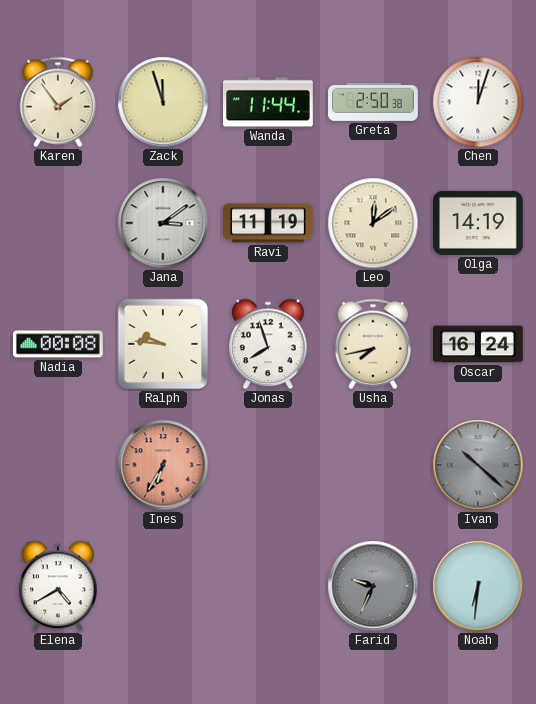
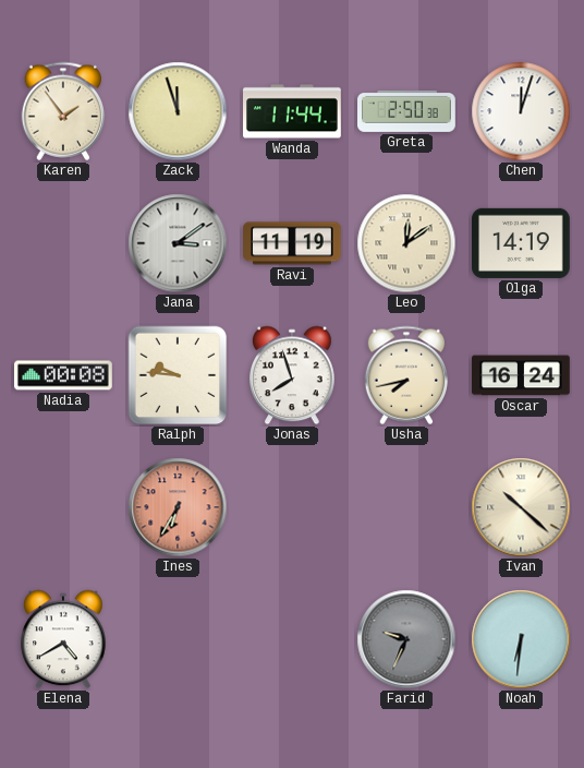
Ivan dial: grey -> cream
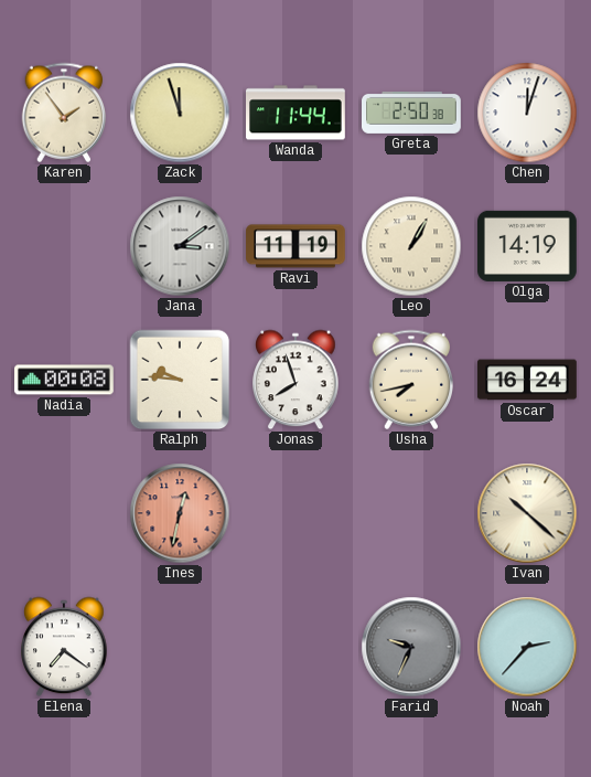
Leo: 12:09 -> 1:05
Ines: 6:35 -> 12:32
Elena: 4:40 -> 7:21
Noah: 6:31 -> 2:37
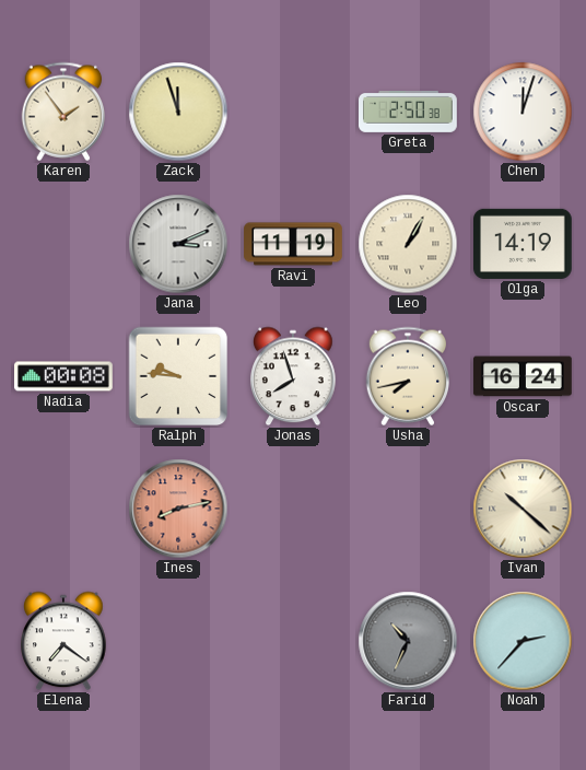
Wanda: 11:44 -> none
Jana: 3:09 -> 3:11
Ines: 12:32 -> 8:13
Farid: 9:34 -> 10:34
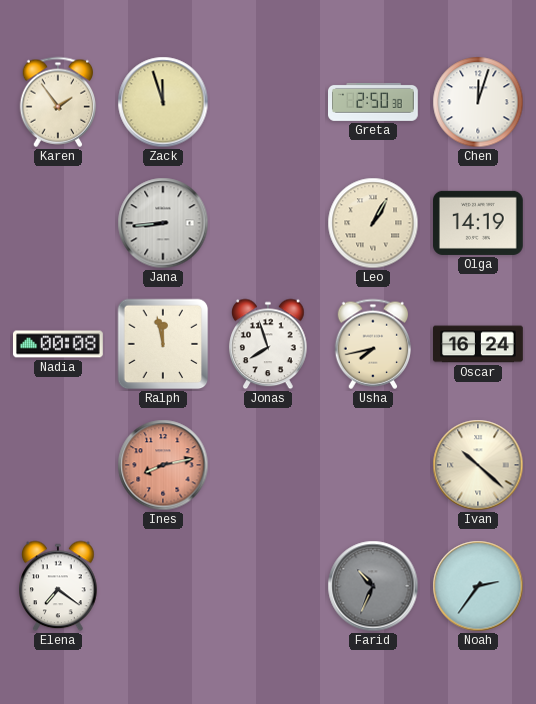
Jana: 3:11 -> 8:44
Ravi: 11:19 -> none
Ralph: 9:46 -> 11:58
Noah: 2:37 -> 2:36
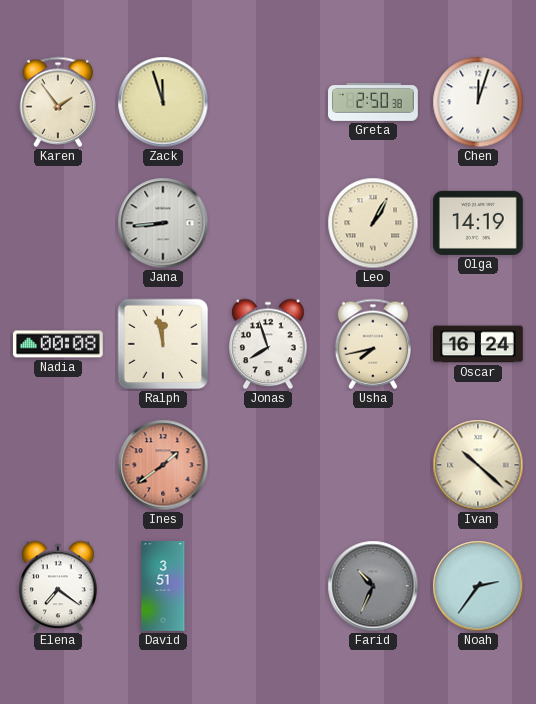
Ines: 8:13 -> 1:39
David: none -> 3:51
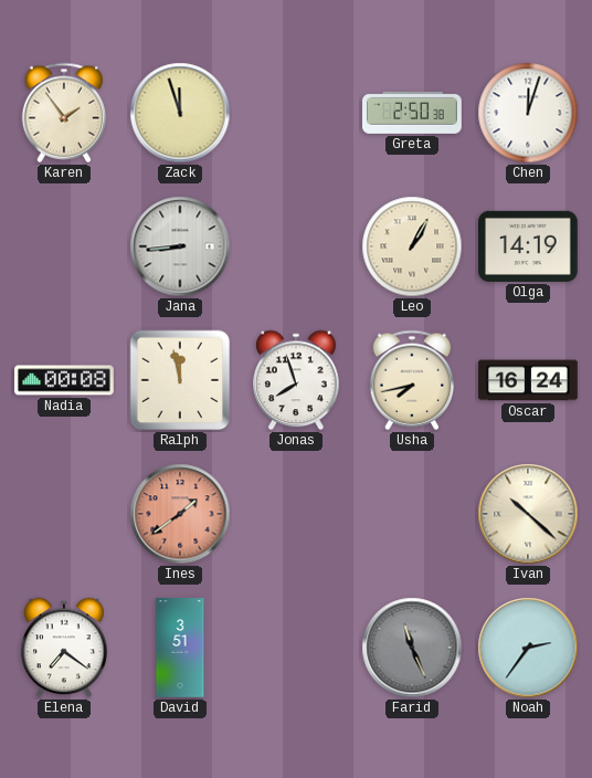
Farid: 10:34 -> 11:26
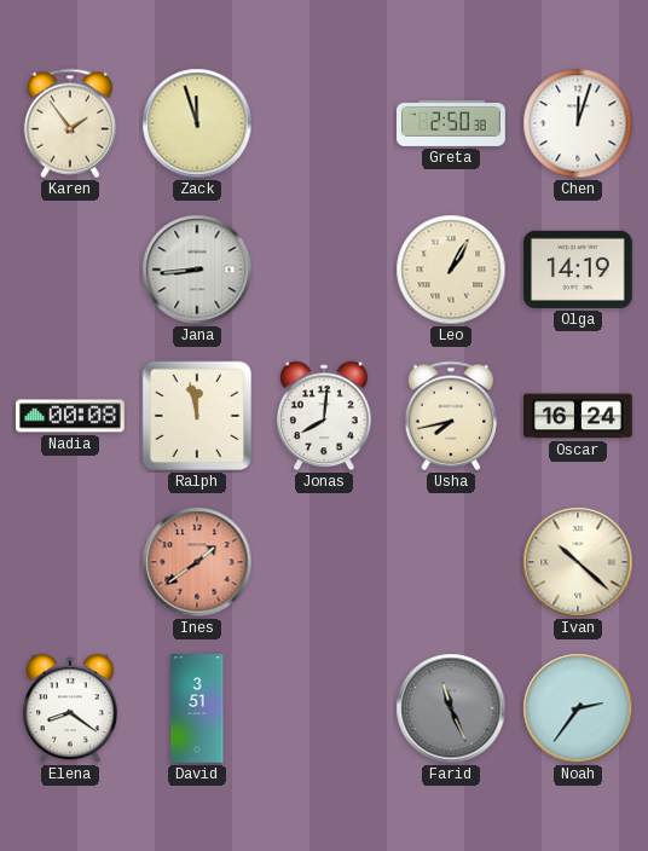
Jonas: 7:57 -> 8:01
Elena: 7:21 -> 8:21
